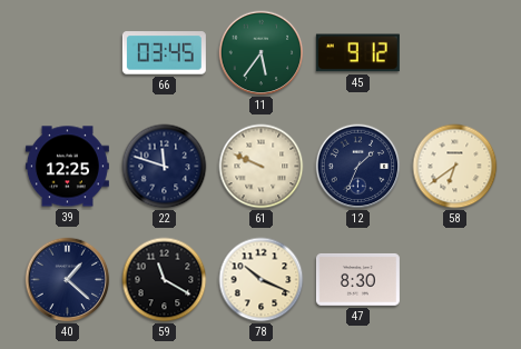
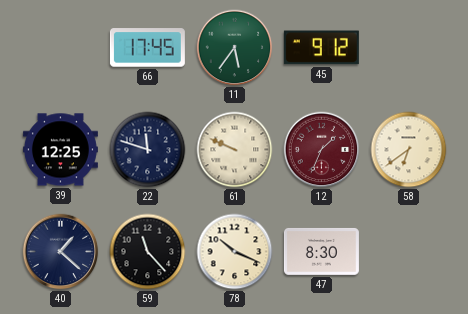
66: 03:45 -> 17:45
12 dial: navy -> burgundy
59: 11:20 -> 11:23
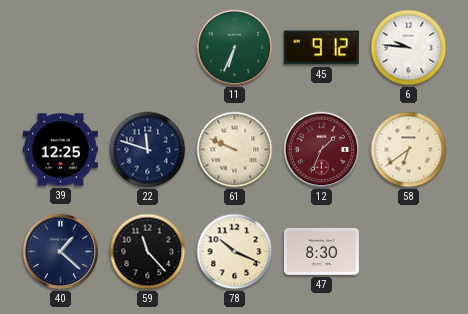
66: 17:45 -> none
11: 5:36 -> 6:34
6: none -> 9:46
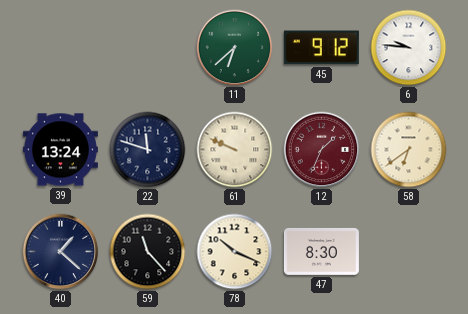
11: 6:34 -> 6:38
39: 12:25 -> 13:24
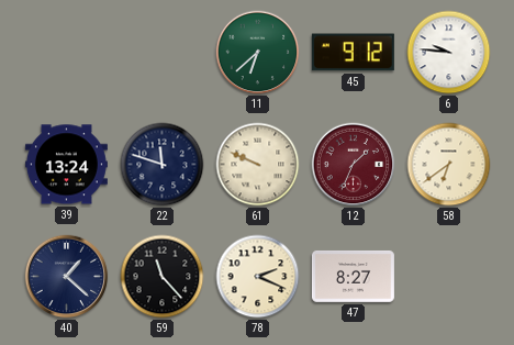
78: 10:19 -> 2:19
47: 8:30 -> 8:27
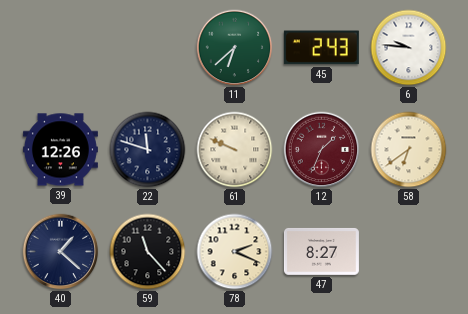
45: 9:12 -> 2:43
39: 13:24 -> 12:26
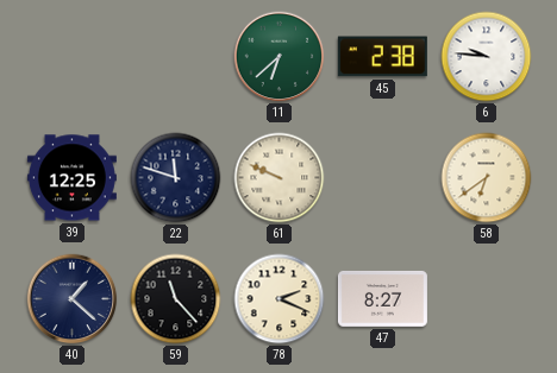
45: 2:43 -> 2:38
39: 12:26 -> 12:25
12: 1:34 -> none
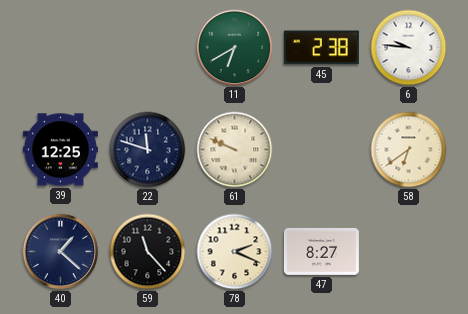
11: 6:38 -> 6:40
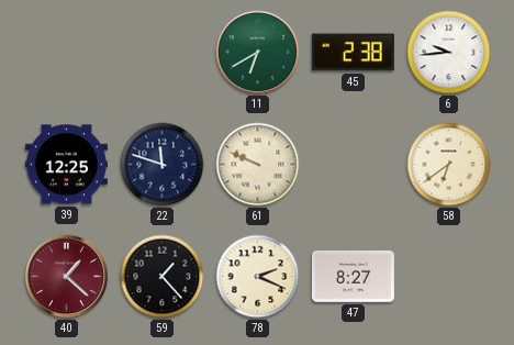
6: 9:46 -> 9:44
40 dial: navy -> burgundy
59: 11:23 -> 1:23
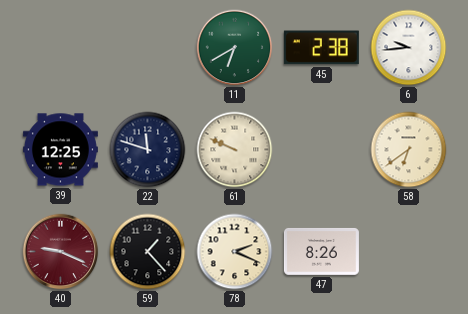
40: 1:22 -> 9:19
47: 8:27 -> 8:26
